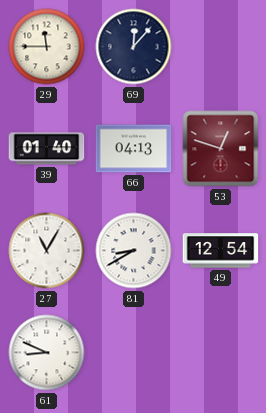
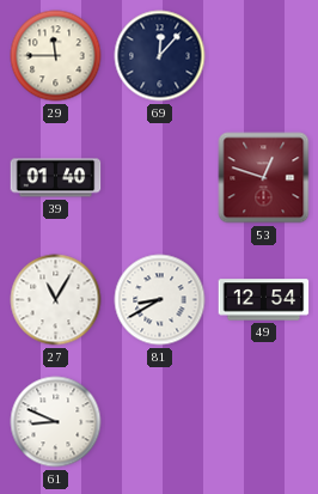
66: 04:13 -> none
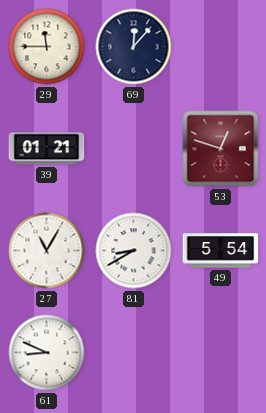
39: 01:40 -> 01:21
49: 12:54 -> 5:54
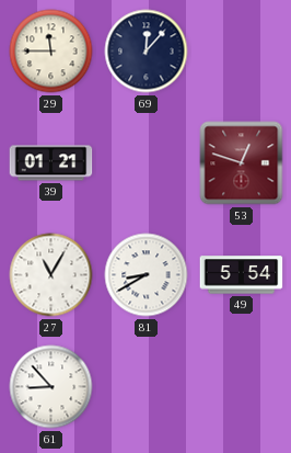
61: 8:49 -> 8:53
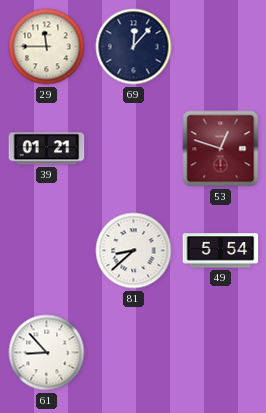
27: 11:05 -> none
81: 8:40 -> 8:38
